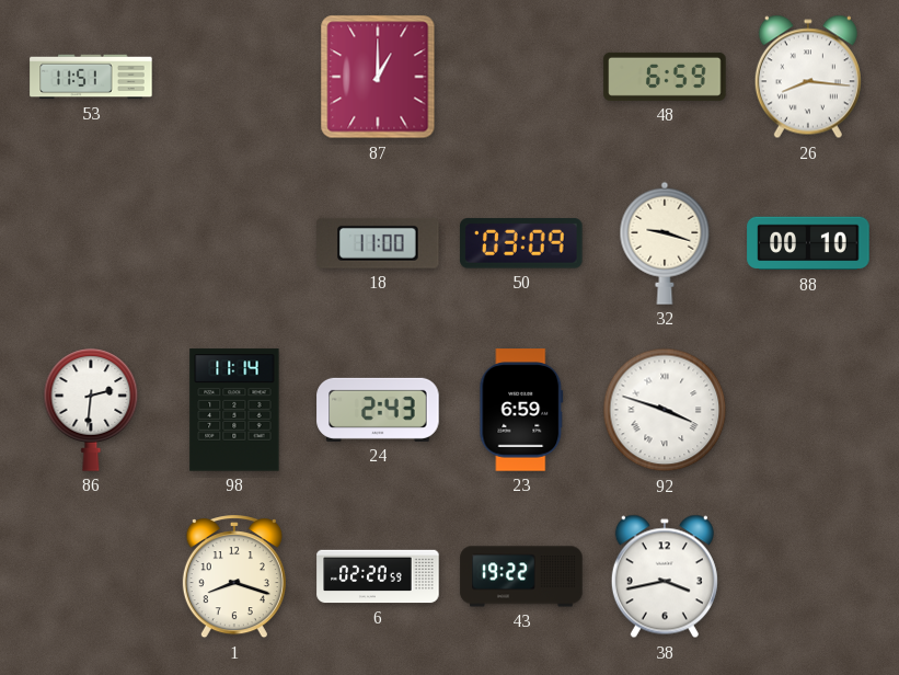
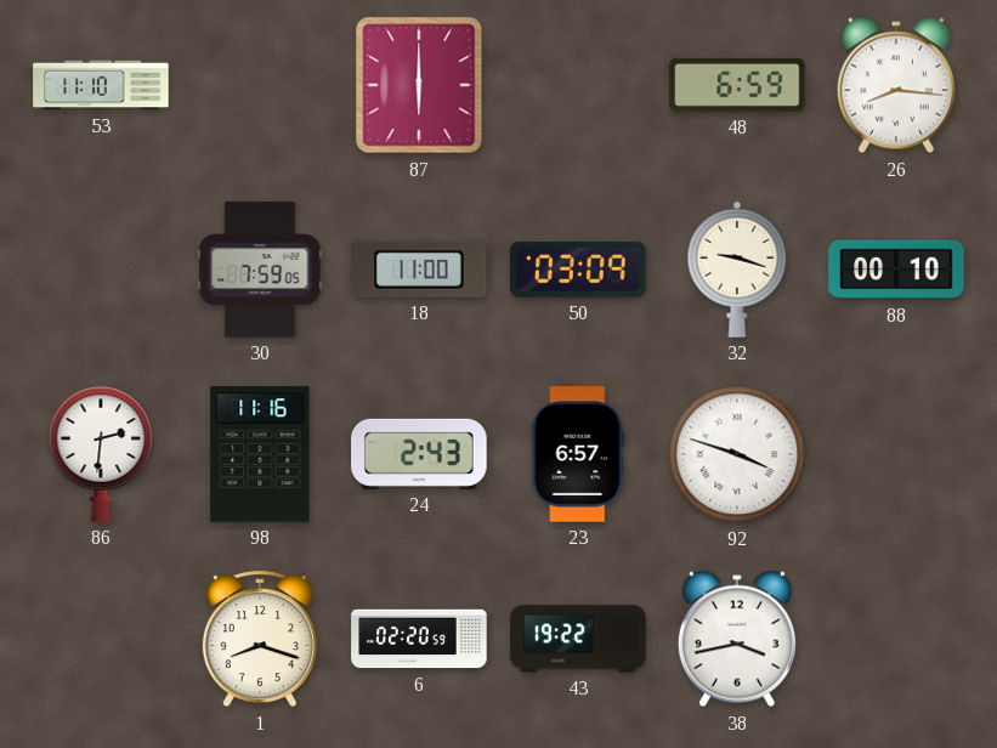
53: 11:51 -> 11:10
87: 1:00 -> 6:00
30: none -> 7:59
98: 11:14 -> 11:16
23: 6:59 -> 6:57
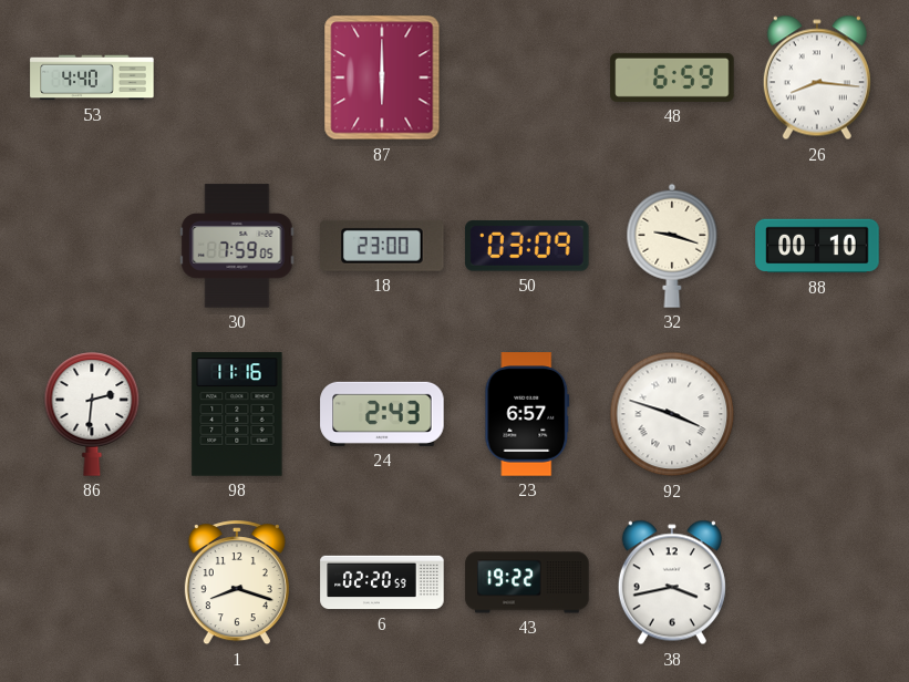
53: 11:10 -> 4:40
18: 11:00 -> 23:00
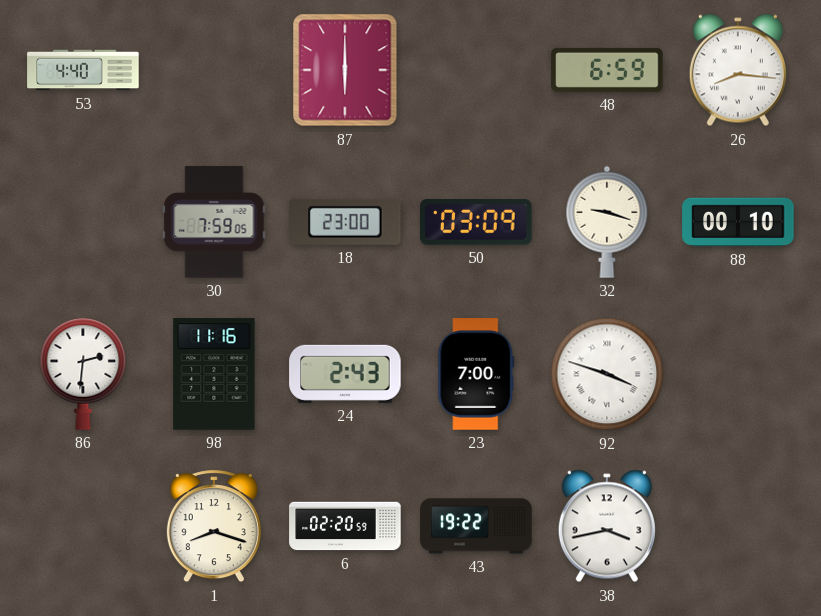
23: 6:57 -> 7:00
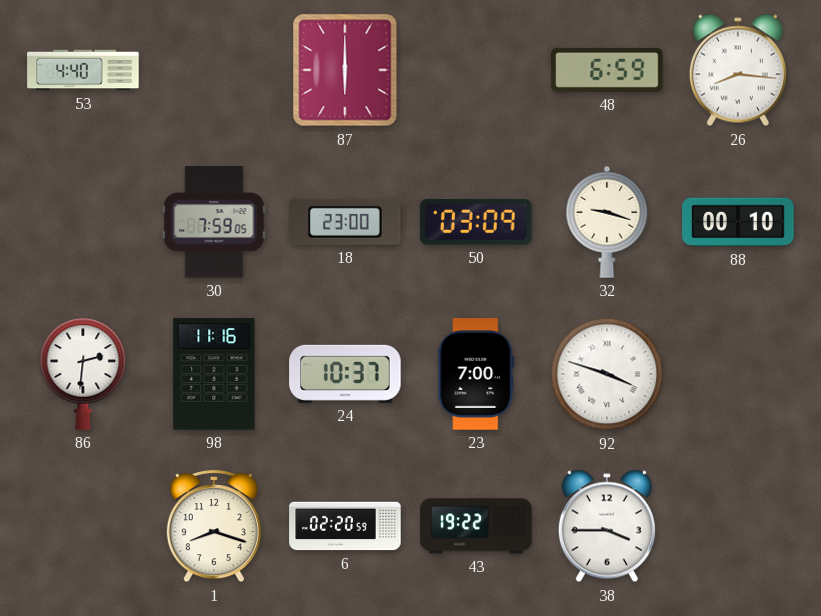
24: 2:43 -> 10:37
38: 3:43 -> 3:45
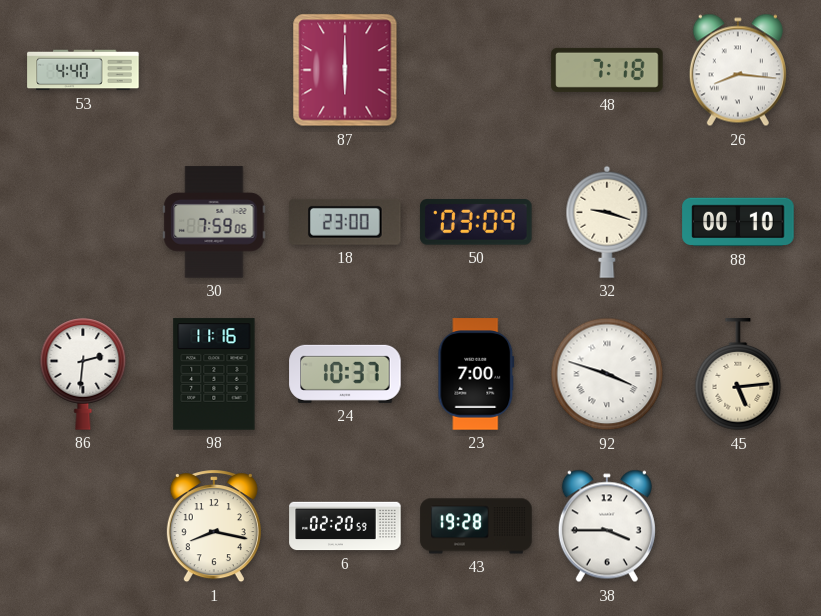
48: 6:59 -> 7:18
45: none -> 5:14
1: 8:18 -> 8:17
43: 19:22 -> 19:28
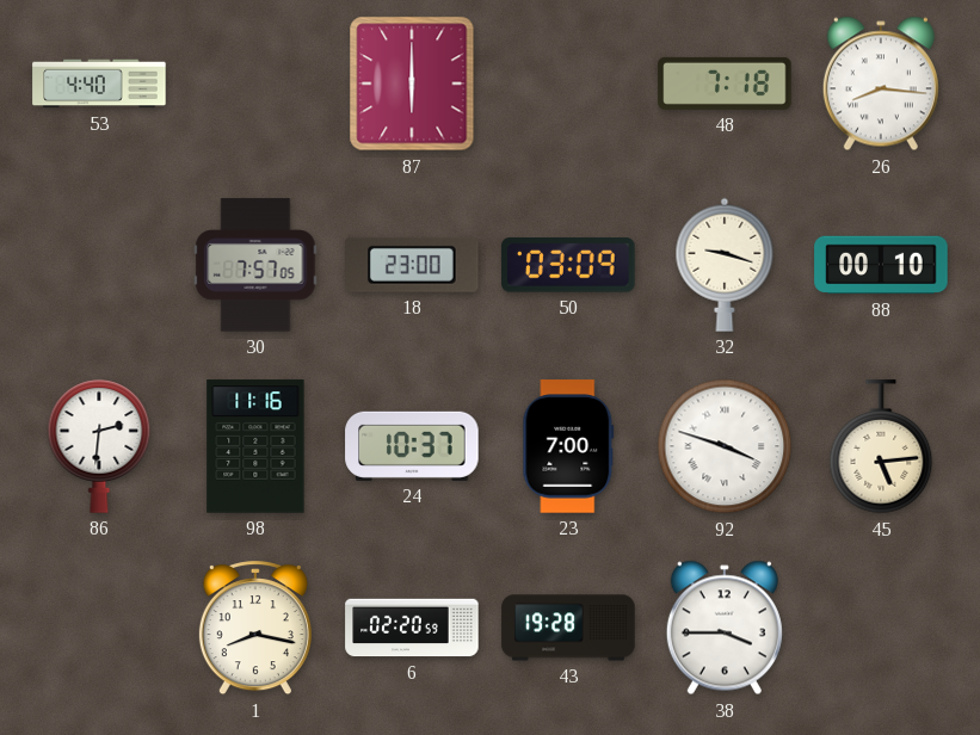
30: 7:59 -> 7:57
